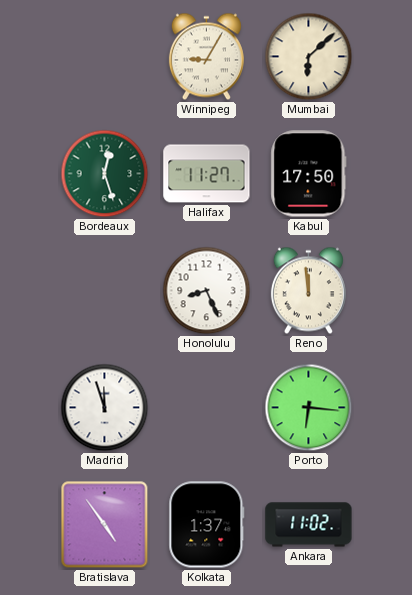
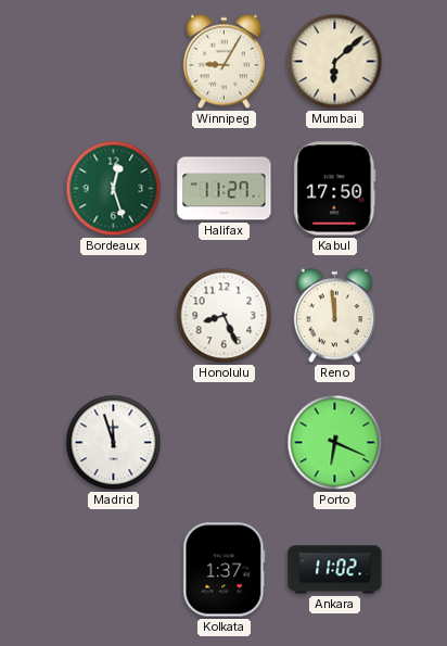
Porto: 6:16 -> 6:19
Bratislava: 4:54 -> none
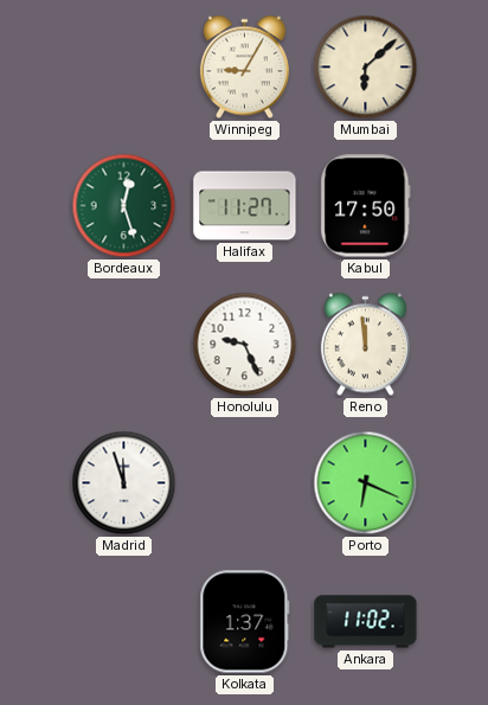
Honolulu: 8:26 -> 9:26
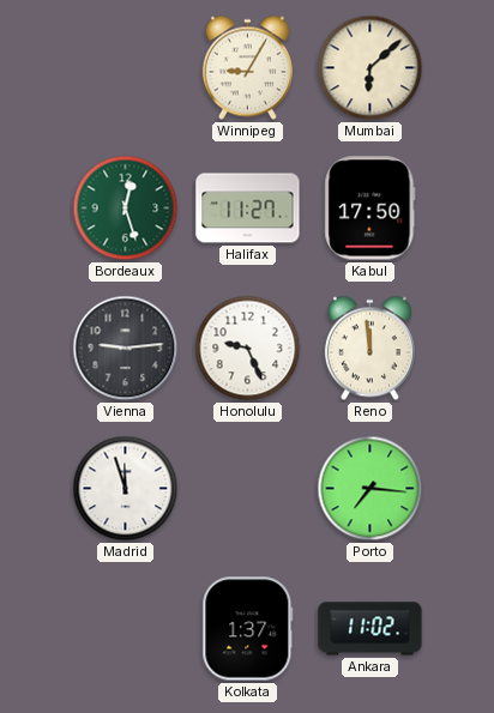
Vienna: none -> 9:14
Porto: 6:19 -> 7:16
